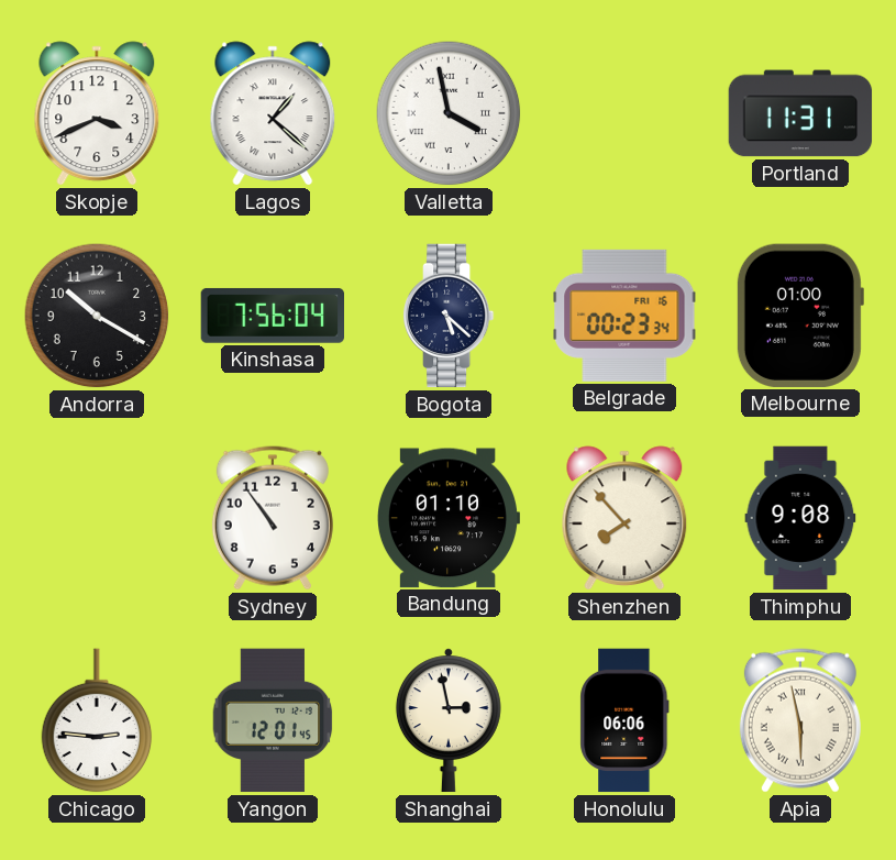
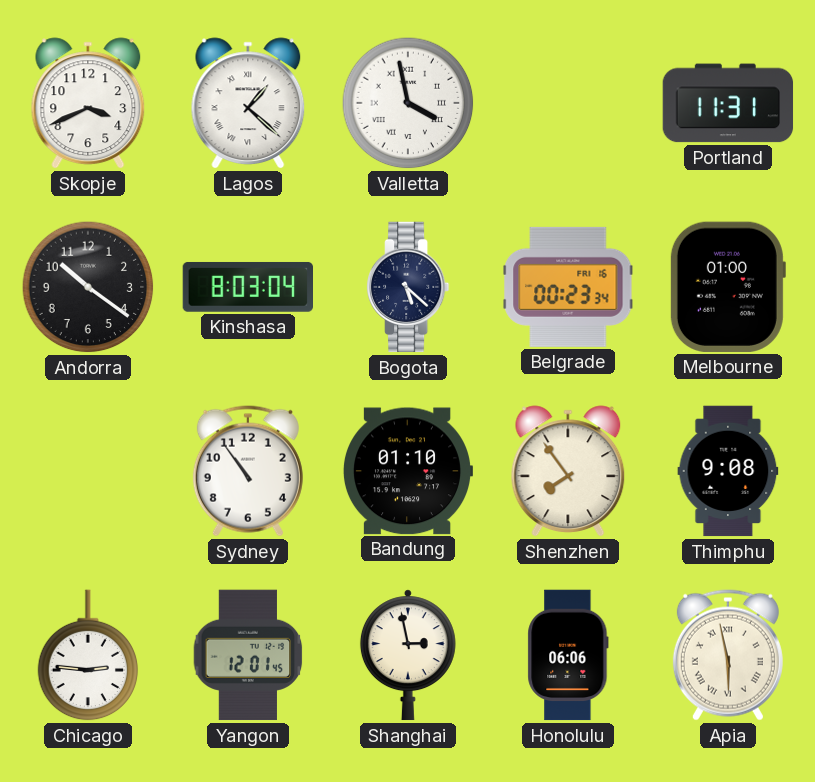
Andorra: 10:20 -> 10:21
Kinshasa: 7:56 -> 8:03
Shenzhen: 7:53 -> 7:54
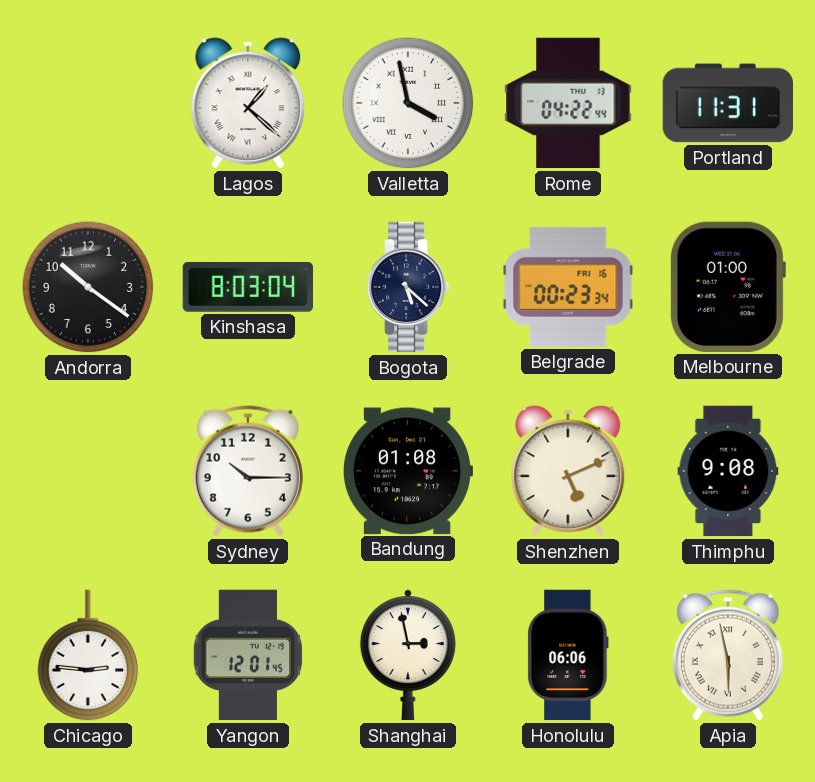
Skopje: 3:41 -> none
Rome: none -> 04:22
Sydney: 10:54 -> 10:15
Bandung: 01:10 -> 01:08
Shenzhen: 7:54 -> 5:11
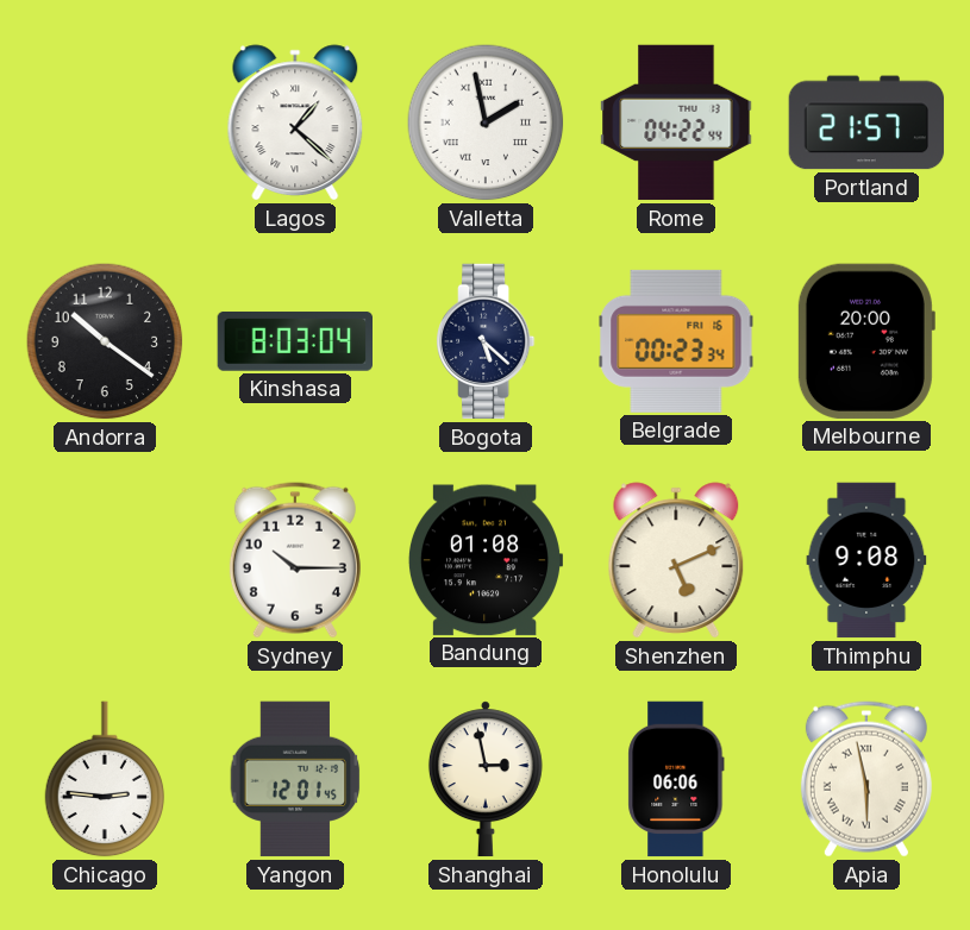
Valletta: 3:58 -> 1:58
Portland: 11:31 -> 21:57
Melbourne: 01:00 -> 20:00
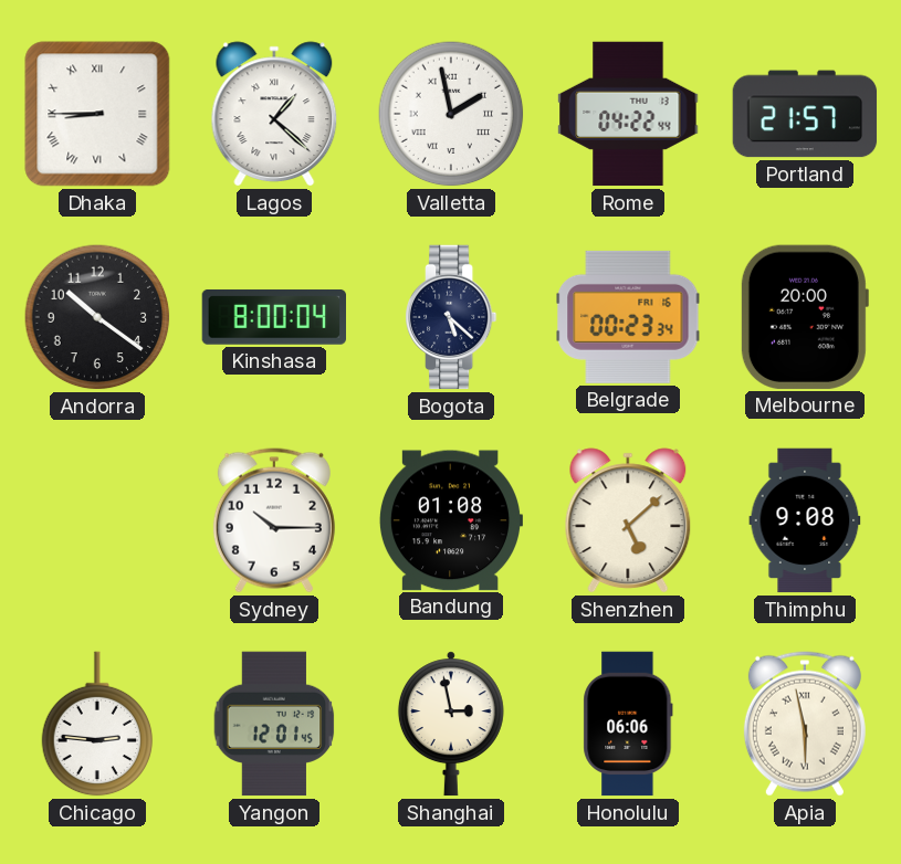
Dhaka: none -> 8:45
Kinshasa: 8:03 -> 8:00
Shenzhen: 5:11 -> 5:08
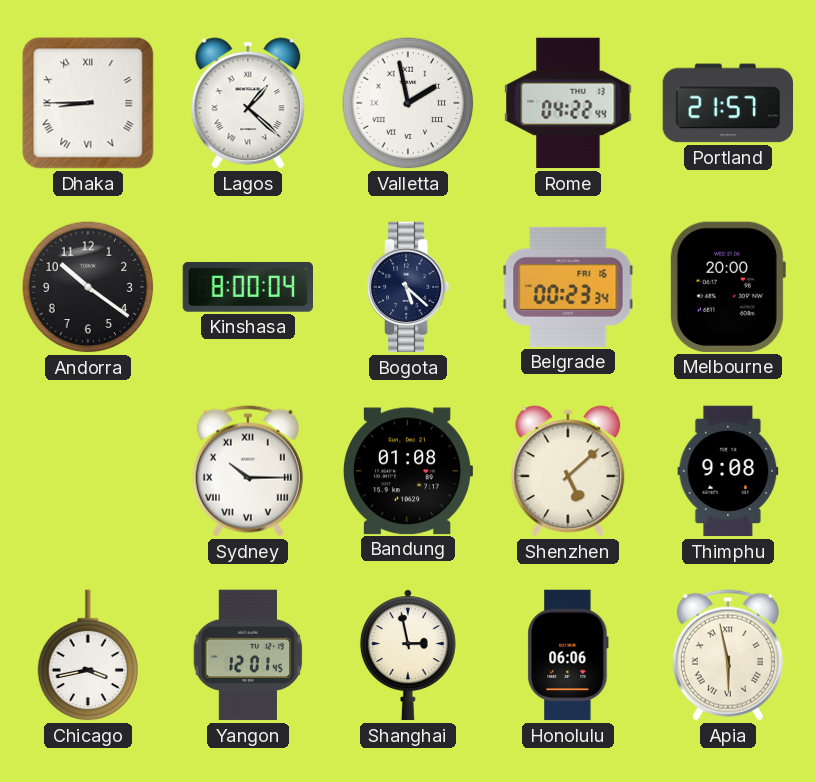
Sydney numerals: Arabic -> Roman
Chicago: 2:46 -> 3:43
